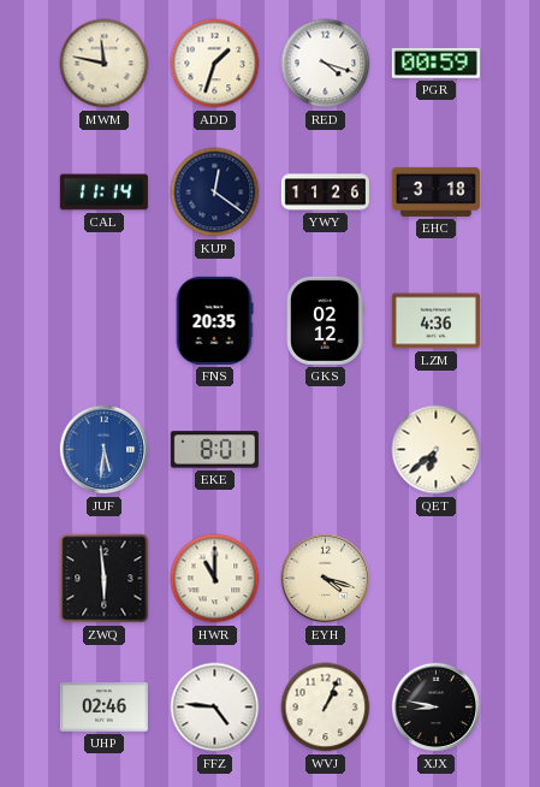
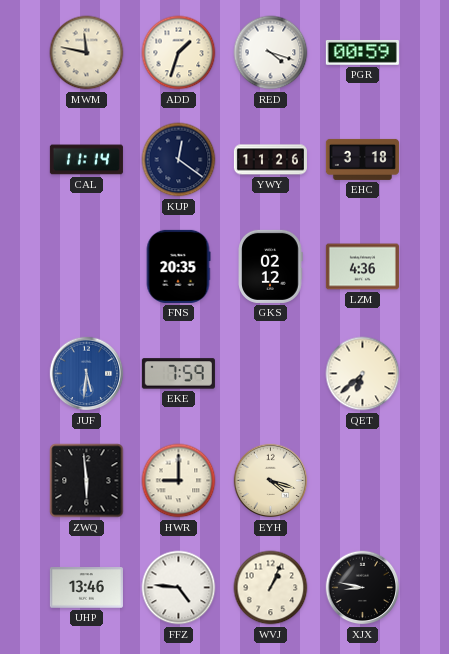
EKE: 8:01 -> 7:59
HWR: 11:00 -> 9:00
UHP: 02:46 -> 13:46
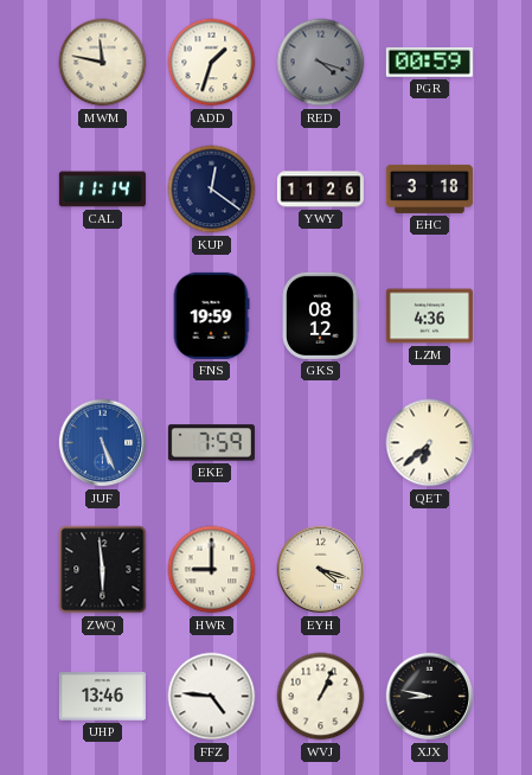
RED dial: white -> grey
FNS: 20:35 -> 19:59
GKS: 02:12 -> 08:12
JUF: 5:31 -> 5:26
